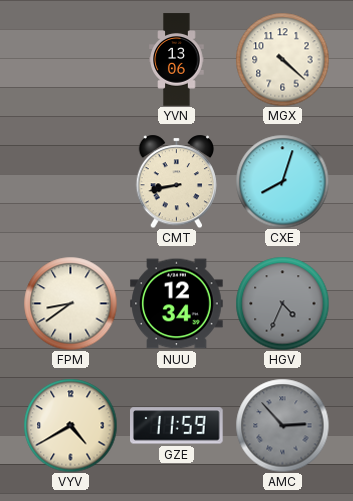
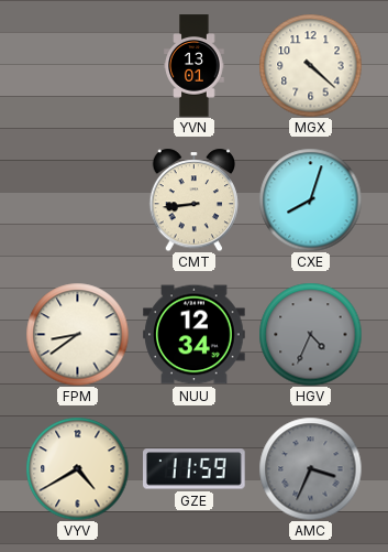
YVN: 13:06 -> 13:01
CMT: 8:43 -> 8:44
AMC: 2:53 -> 3:34
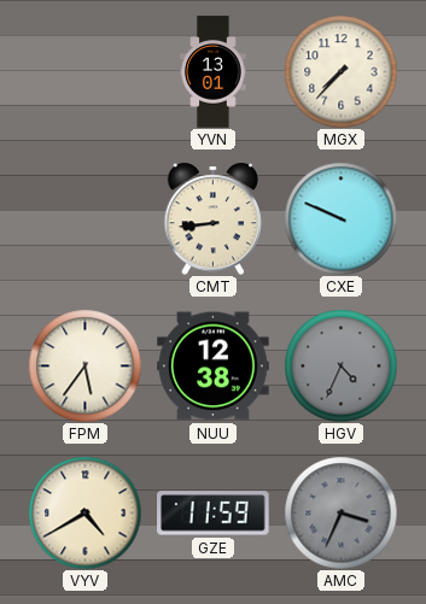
MGX: 4:22 -> 7:37
CXE: 8:03 -> 9:49
FPM: 8:39 -> 5:36
NUU: 12:34 -> 12:38
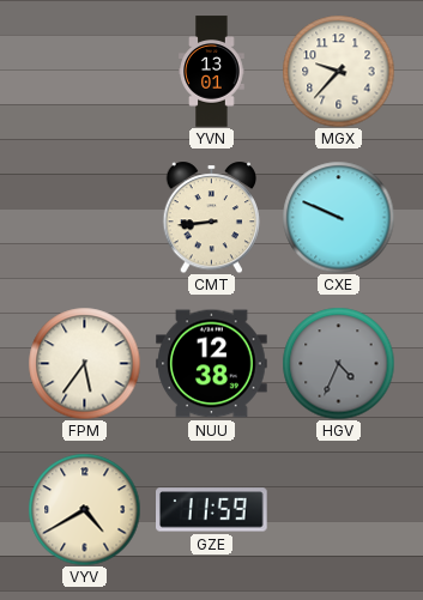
MGX: 7:37 -> 9:37
AMC: 3:34 -> none
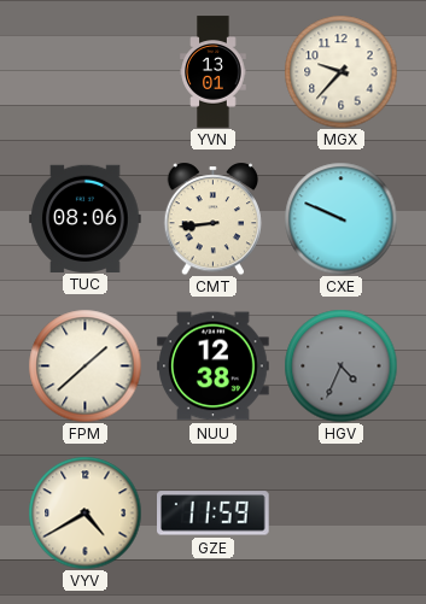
TUC: none -> 08:06
FPM: 5:36 -> 1:38
